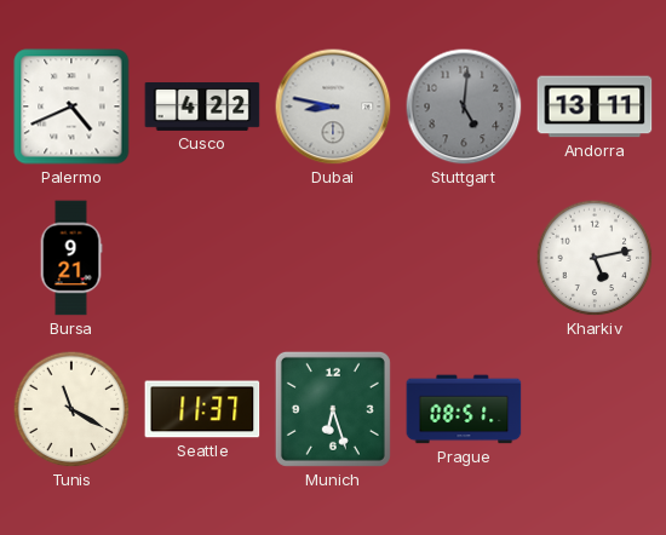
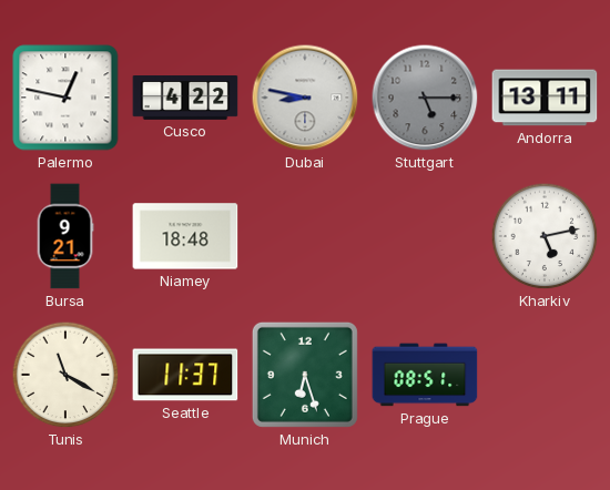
Palermo: 4:41 -> 12:47
Stuttgart: 5:01 -> 5:15
Niamey: none -> 18:48
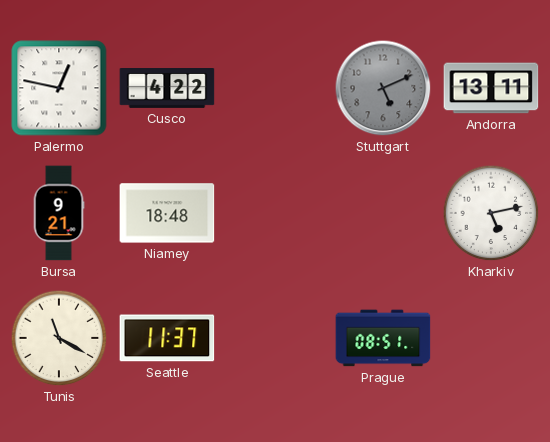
Dubai: 8:47 -> none
Stuttgart: 5:15 -> 5:11
Munich: 6:27 -> none
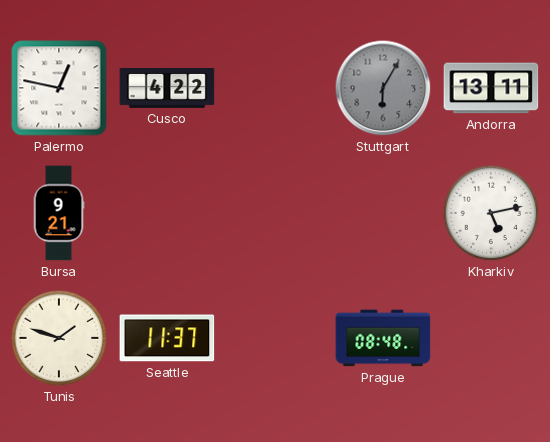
Stuttgart: 5:11 -> 6:05
Niamey: 18:48 -> none
Tunis: 11:20 -> 1:48
Prague: 08:51 -> 08:48
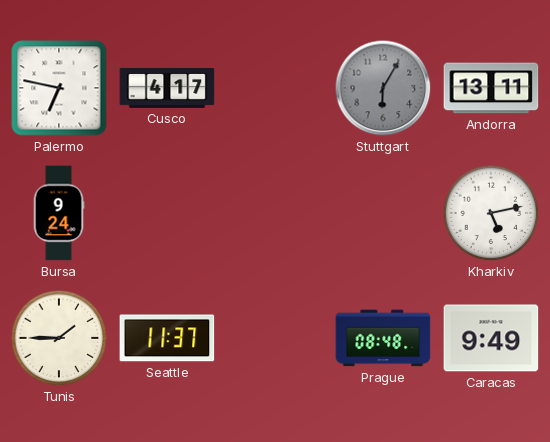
Palermo: 12:47 -> 6:47
Cusco: 4:22 -> 4:17
Bursa: 9:21 -> 9:24
Tunis: 1:48 -> 1:45
Caracas: none -> 9:49
